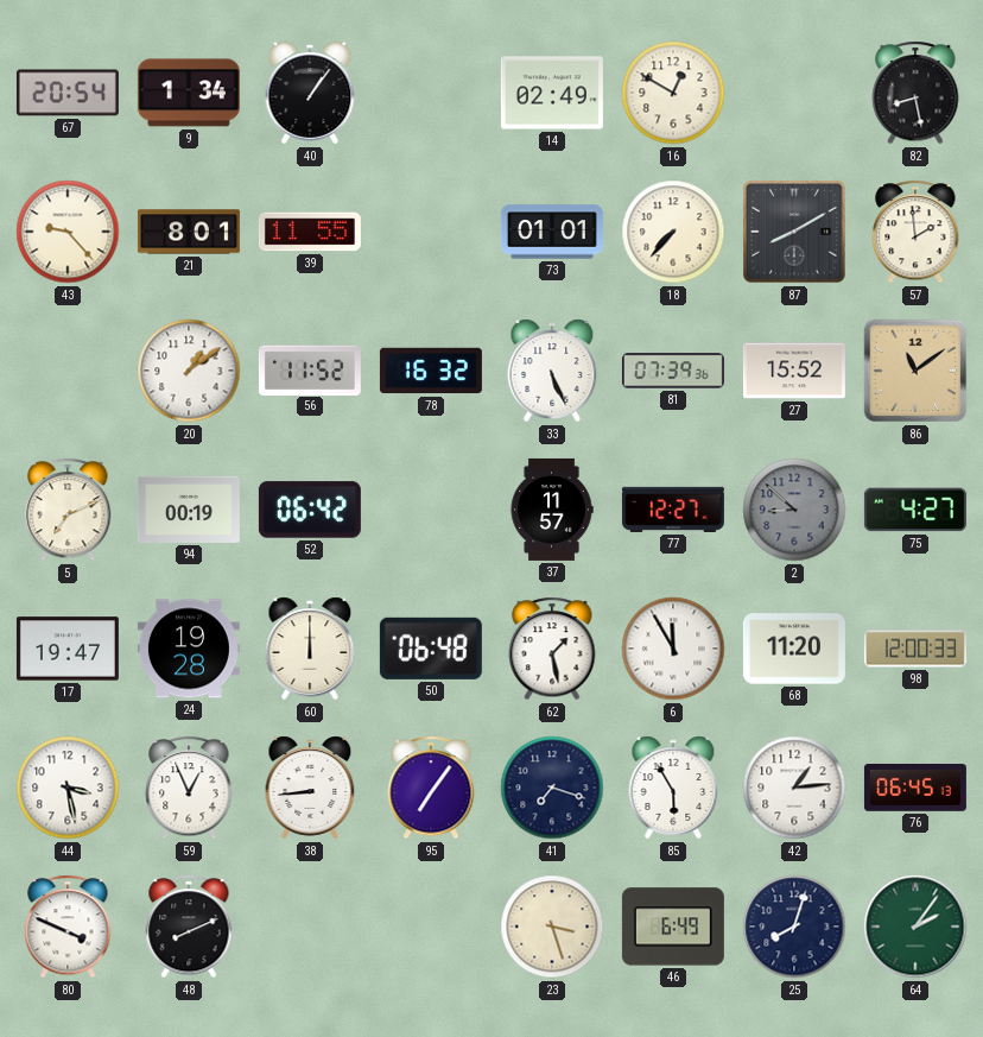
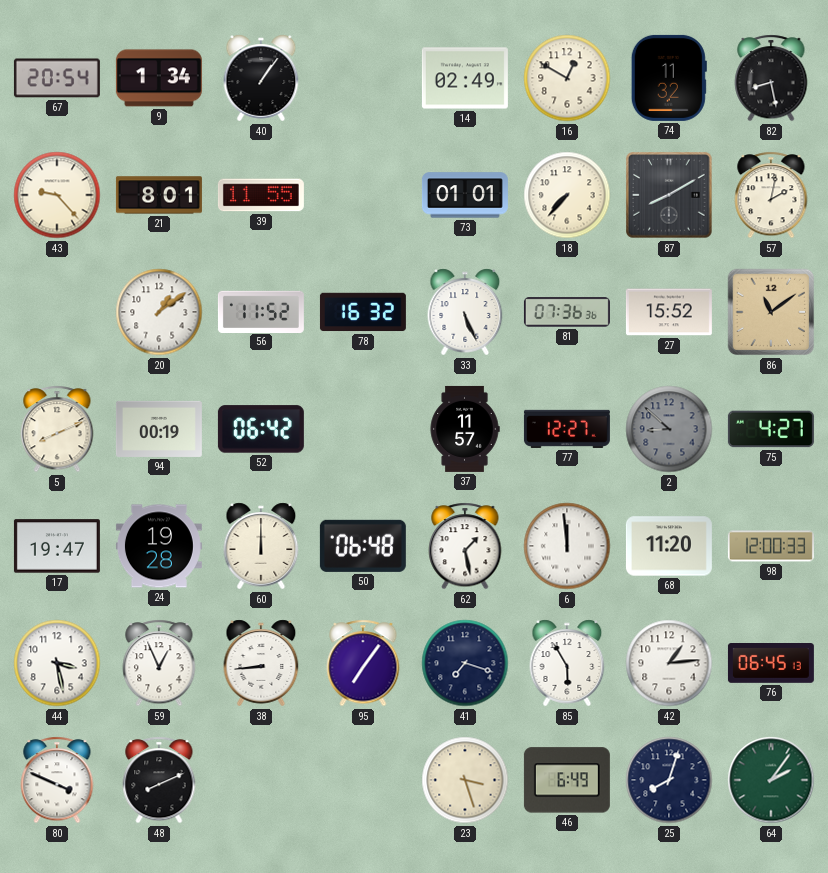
74: none -> 11:32
57: 1:59 -> 2:02
81: 07:39 -> 07:36
5: 7:11 -> 8:11
6: 11:55 -> 11:59
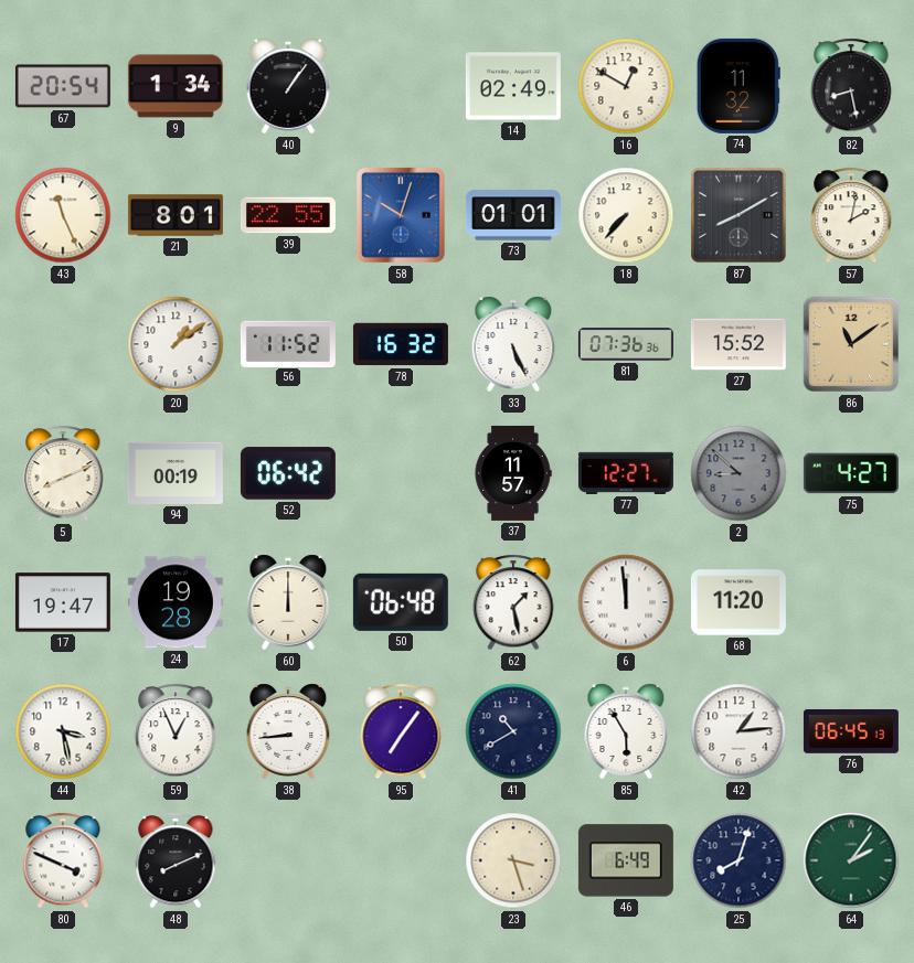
43: 9:23 -> 11:26
39: 11:55 -> 22:55
58: none -> 10:03
98: 12:00 -> none
41: 7:18 -> 10:40
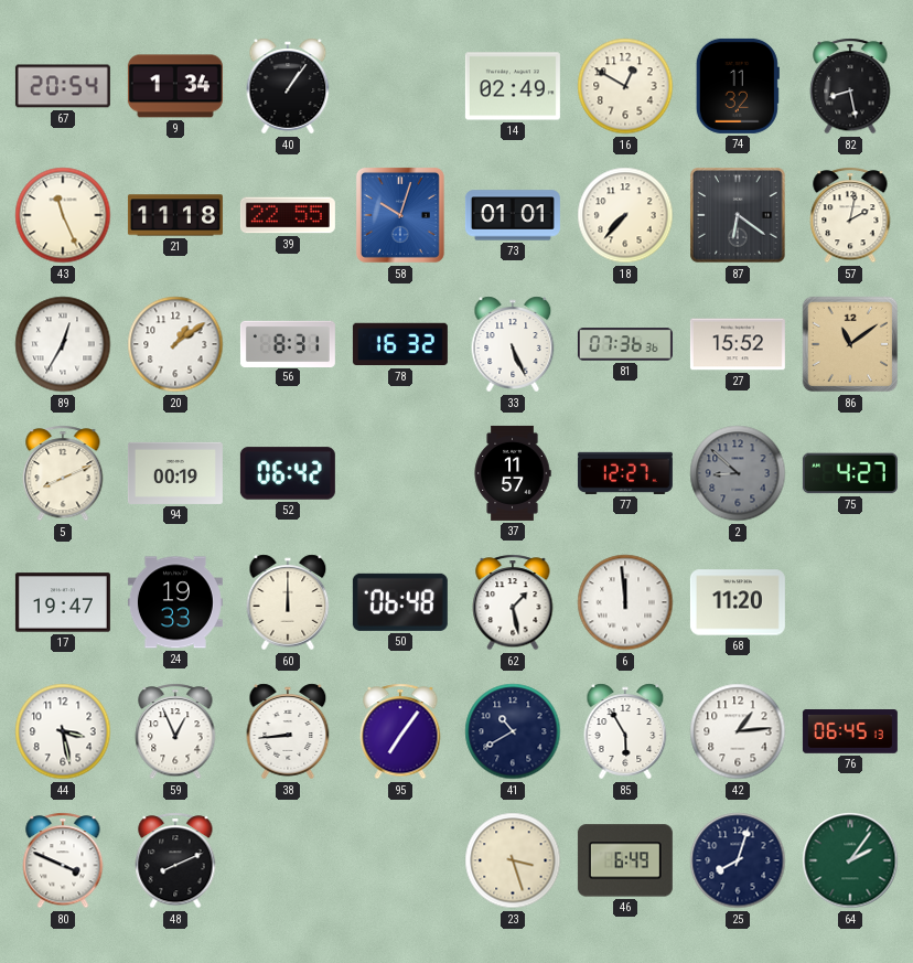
21: 8:01 -> 11:18
87: 8:10 -> 6:21
89: none -> 12:35
56: 11:52 -> 8:31
24: 19:28 -> 19:33
